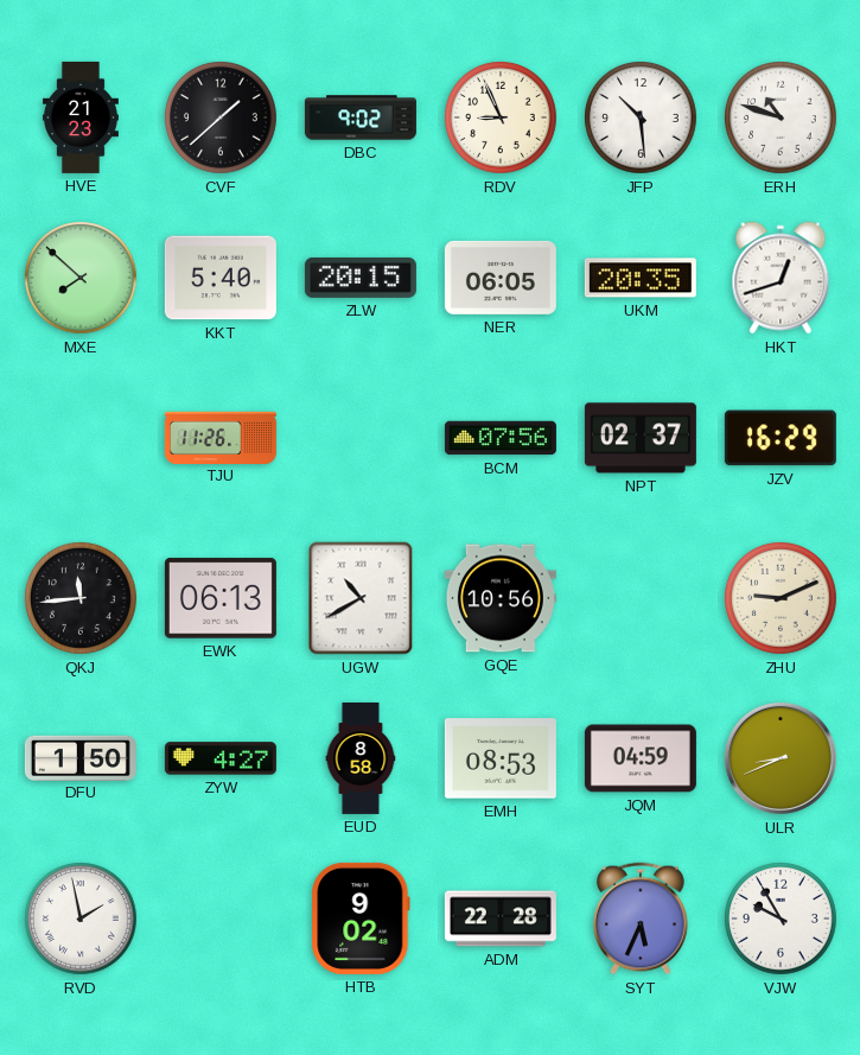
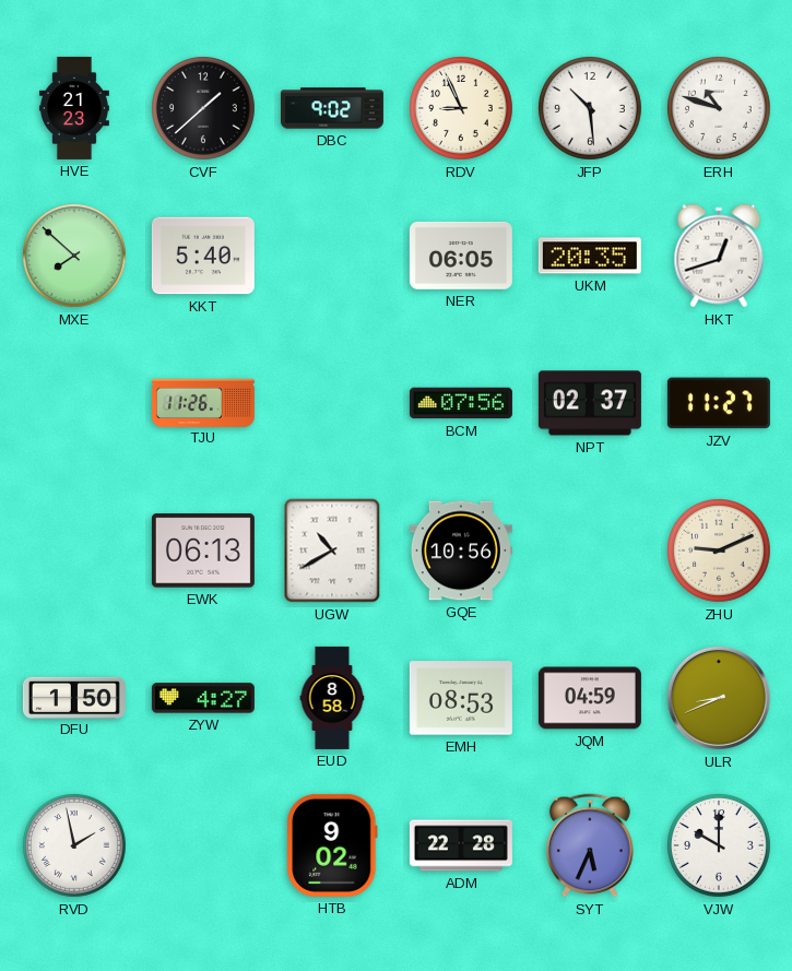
ZLW: 20:15 -> none
JZV: 16:29 -> 11:27
QKJ: 11:44 -> none
VJW: 9:55 -> 10:00
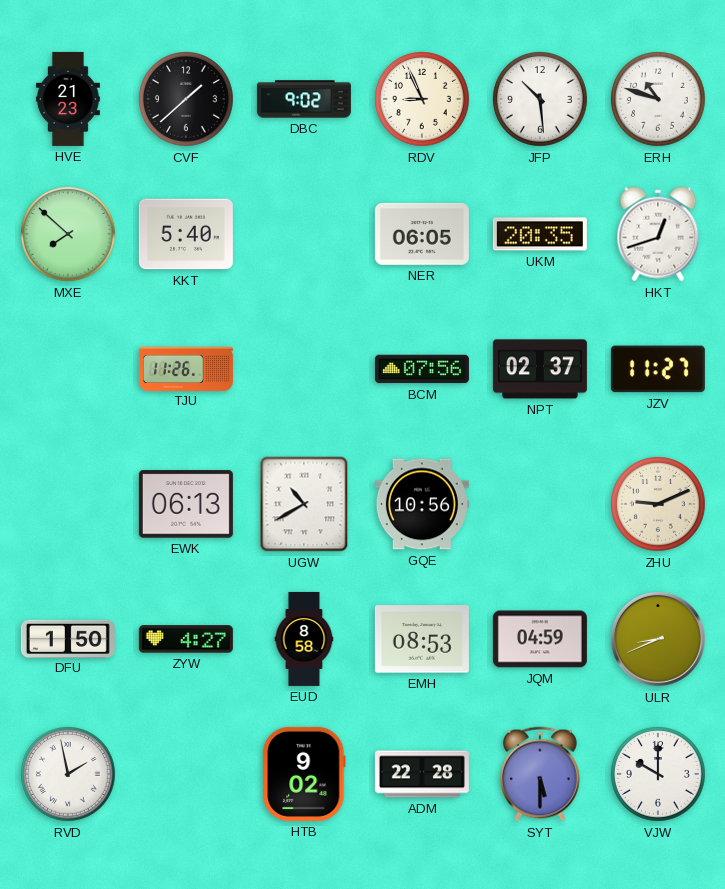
SYT: 5:34 -> 5:30
